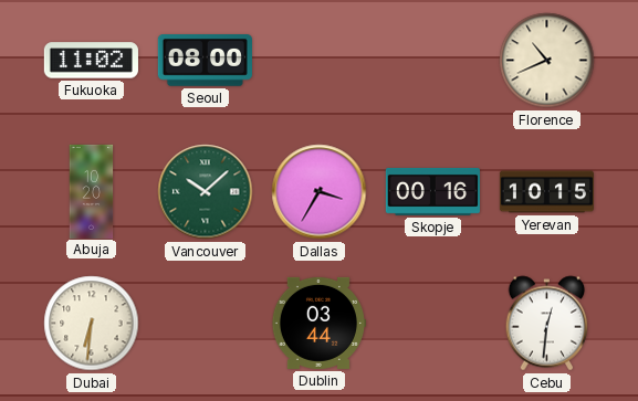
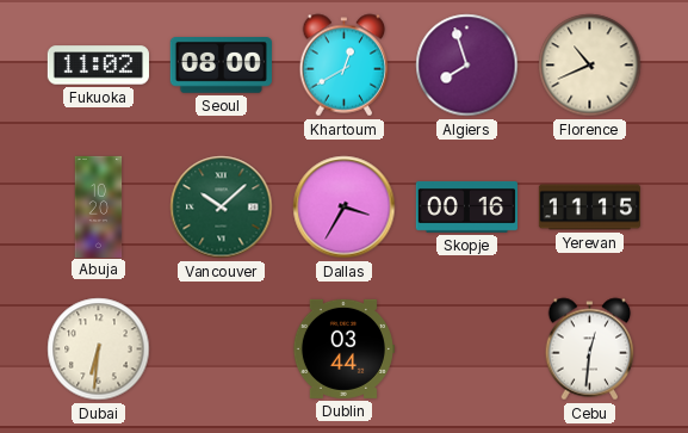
Khartoum: none -> 12:40
Algiers: none -> 7:57
Yerevan: 10:15 -> 11:15
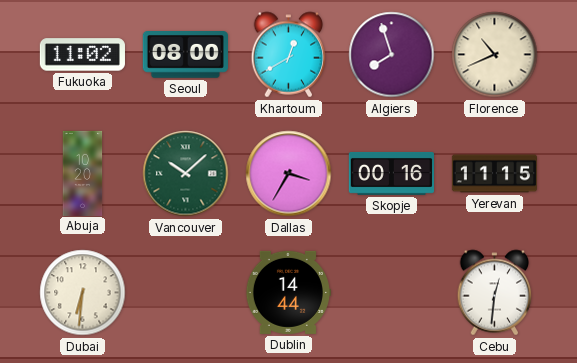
Dublin: 03:44 -> 14:44
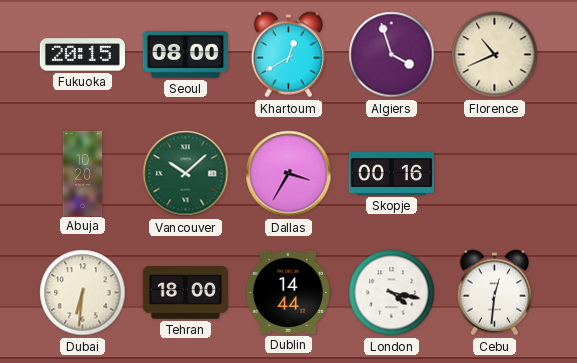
Fukuoka: 11:02 -> 20:15
Algiers: 7:57 -> 3:57
Yerevan: 11:15 -> none
Tehran: none -> 18:00
London: none -> 4:17
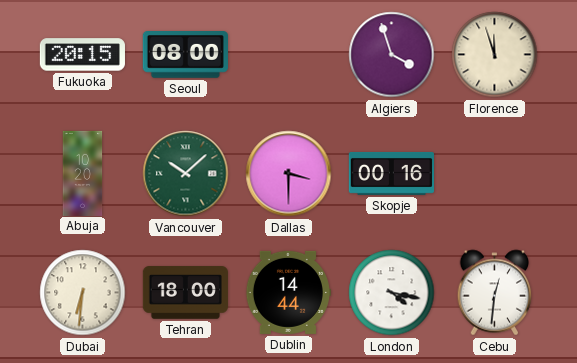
Khartoum: 12:40 -> none
Florence: 10:41 -> 11:57
Dallas: 3:35 -> 3:30
